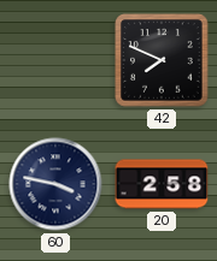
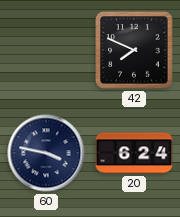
20: 2:58 -> 6:24
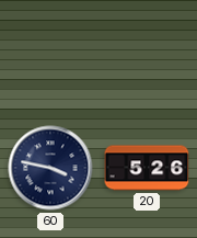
42: 7:49 -> none
20: 6:24 -> 5:26
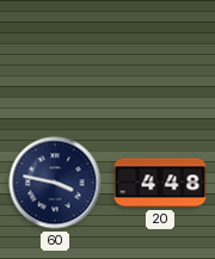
20: 5:26 -> 4:48
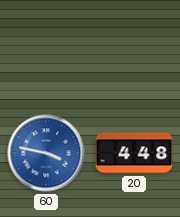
60 dial: navy -> blue
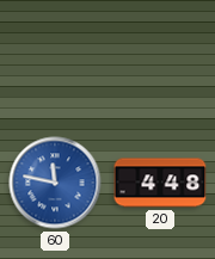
60: 3:47 -> 11:47
